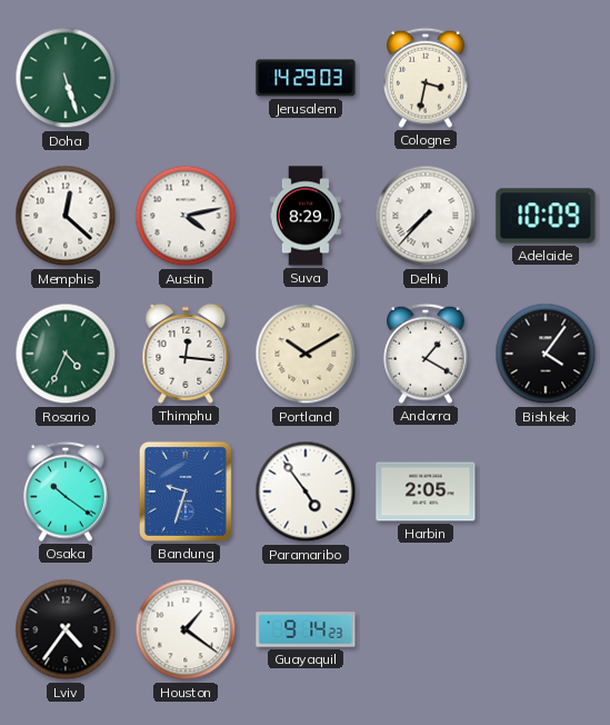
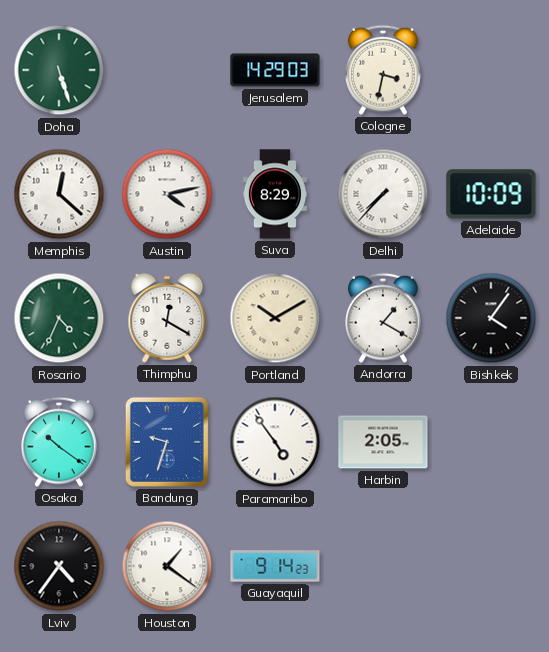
Thimphu: 12:16 -> 12:20
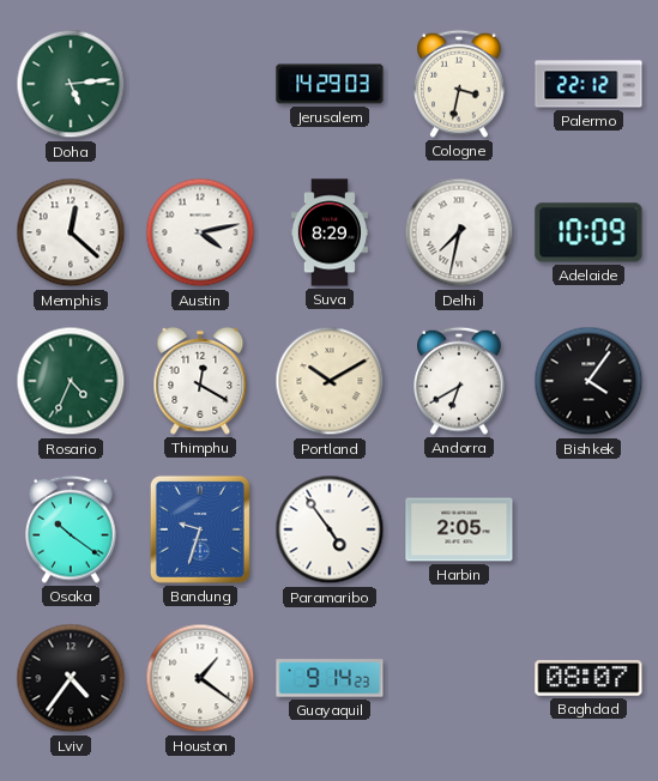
Doha: 5:27 -> 5:14
Palermo: none -> 22:12
Delhi: 7:37 -> 7:32
Andorra: 1:20 -> 6:40
Baghdad: none -> 08:07
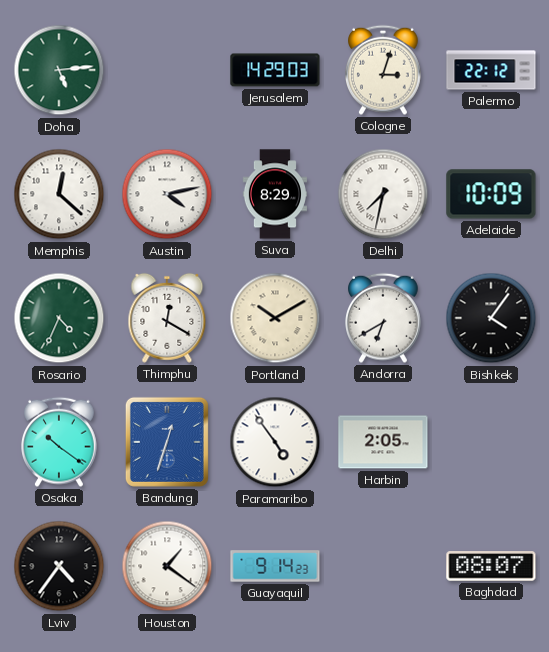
Cologne: 3:32 -> 3:03
Bandung: 9:33 -> 12:33
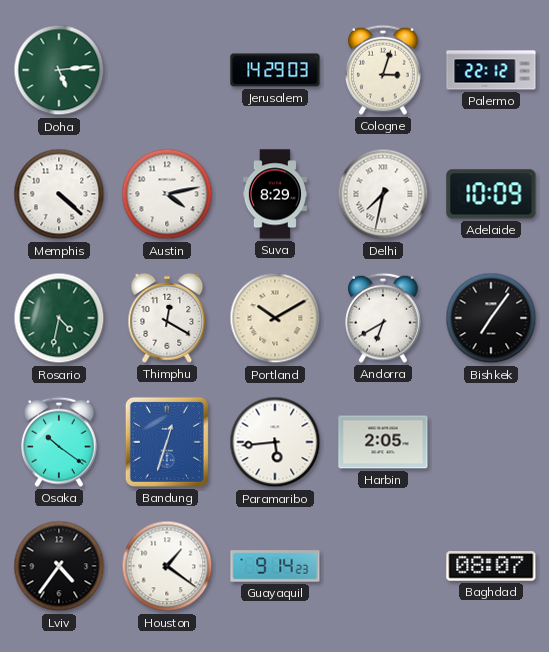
Memphis: 12:22 -> 4:22
Rosario: 4:34 -> 4:32
Bishkek: 4:06 -> 7:06
Paramaribo: 4:54 -> 5:44
